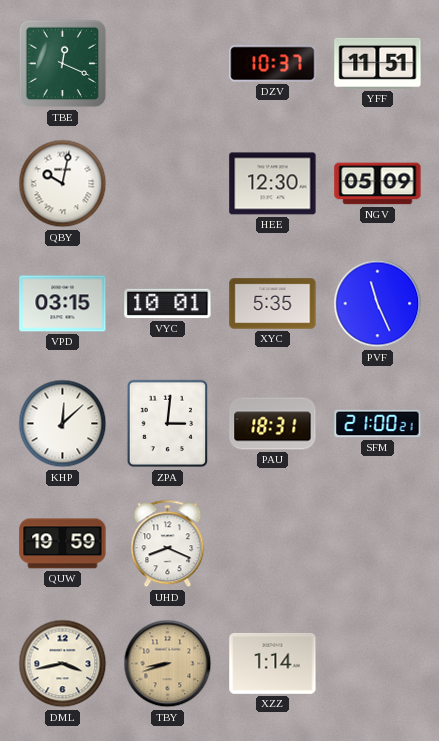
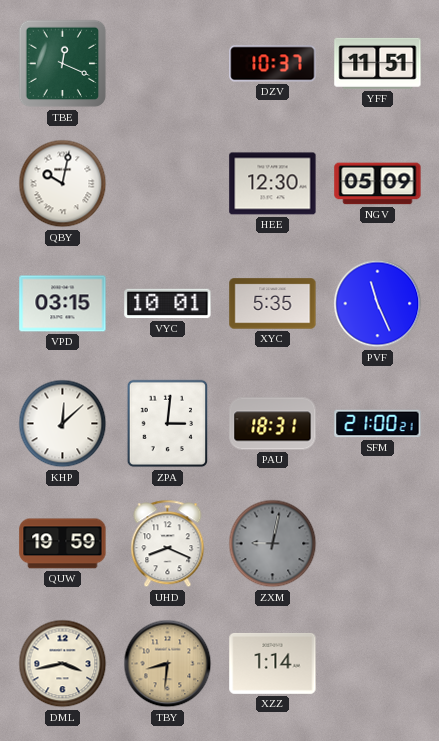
ZXM: none -> 9:02
TBY: 8:42 -> 8:31
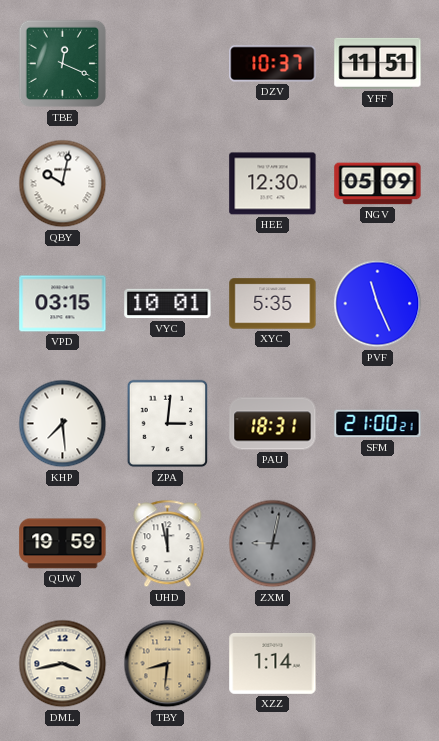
KHP: 12:08 -> 7:29
UHD: 8:19 -> 11:58
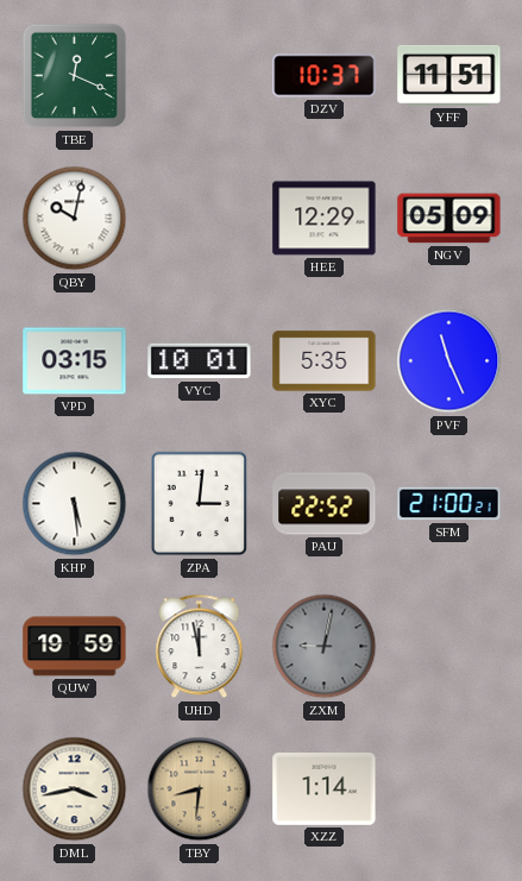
HEE: 12:30 -> 12:29
KHP: 7:29 -> 5:29
PAU: 18:31 -> 22:52
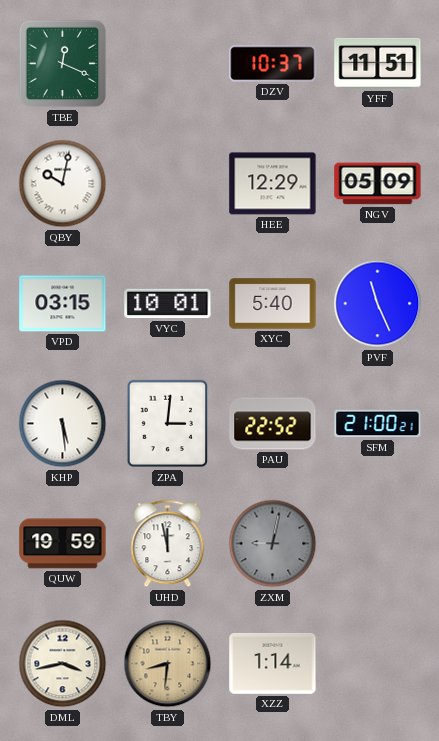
XYC: 5:35 -> 5:40
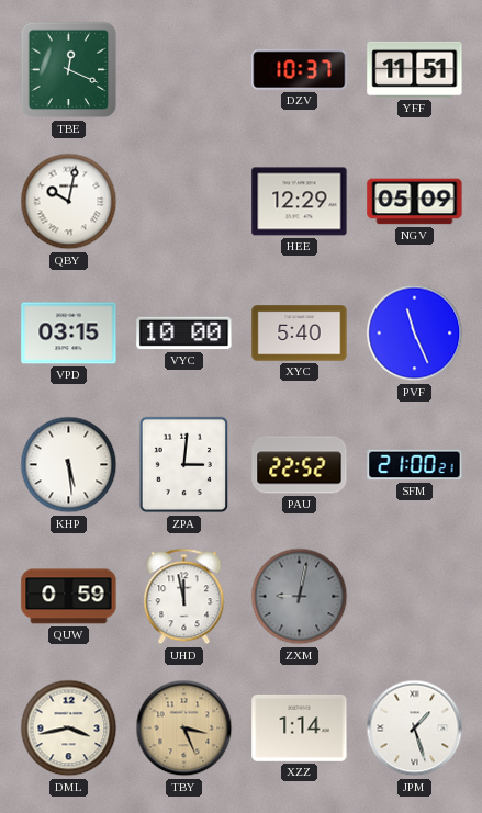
VYC: 10:01 -> 10:00
QUW: 19:59 -> 0:59
TBY: 8:31 -> 3:26
JPM: none -> 1:27
